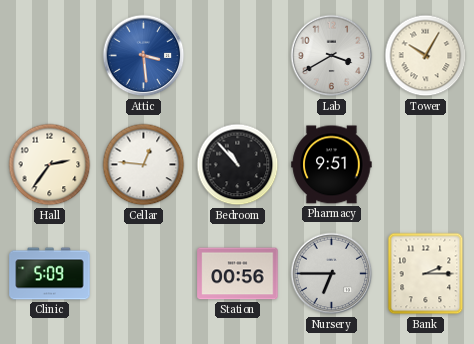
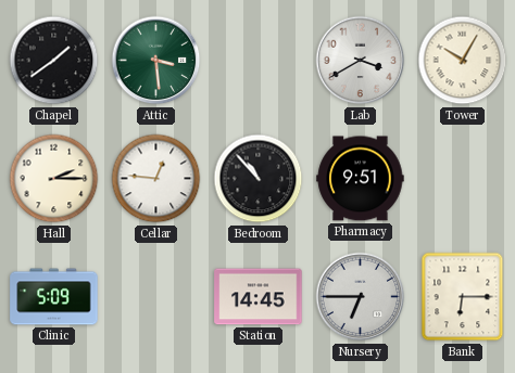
Chapel: none -> 1:39
Attic dial: blue -> green
Hall: 2:36 -> 2:15
Station: 00:56 -> 14:45
Bank: 2:15 -> 6:15
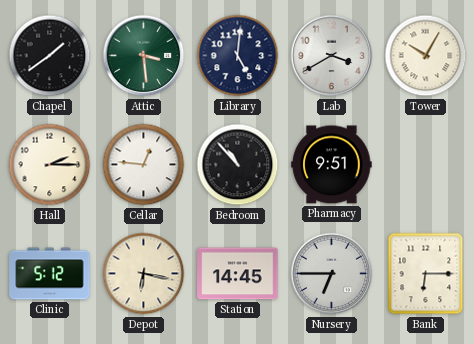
Library: none -> 5:01
Clinic: 5:09 -> 5:12
Depot: none -> 6:17
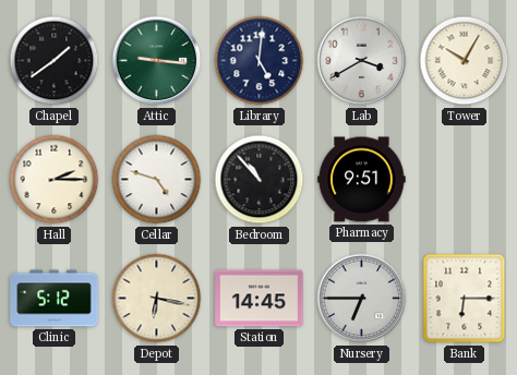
Attic: 3:29 -> 9:16
Cellar: 12:46 -> 4:48
